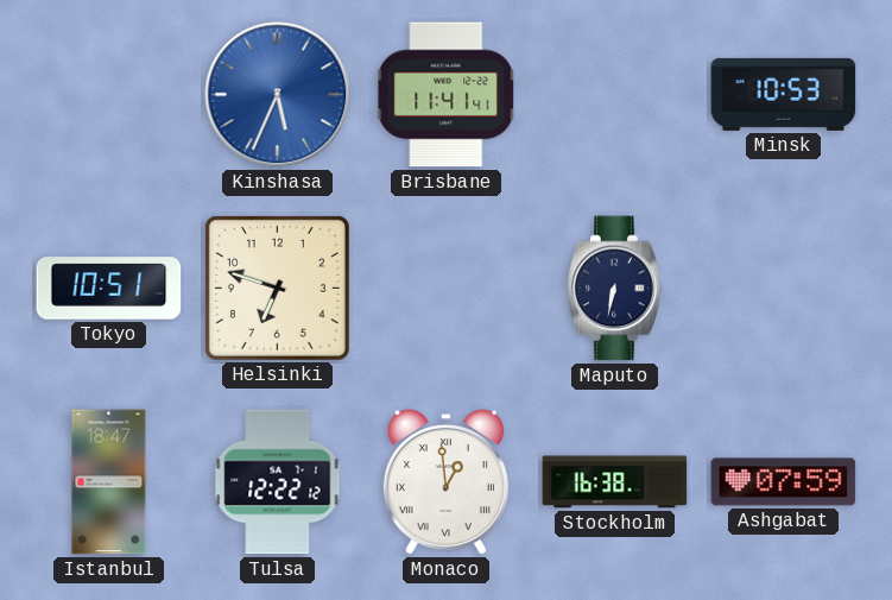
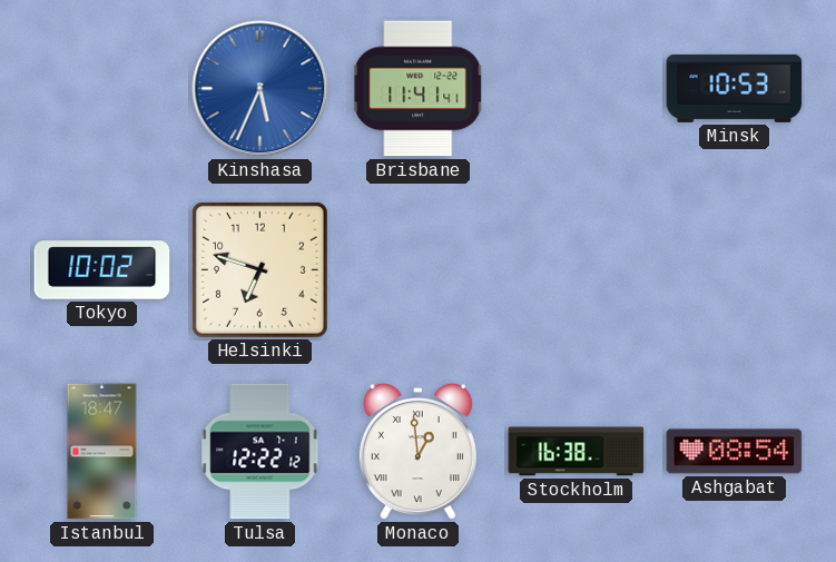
Tokyo: 10:51 -> 10:02
Maputo: 6:32 -> none
Ashgabat: 07:59 -> 08:54
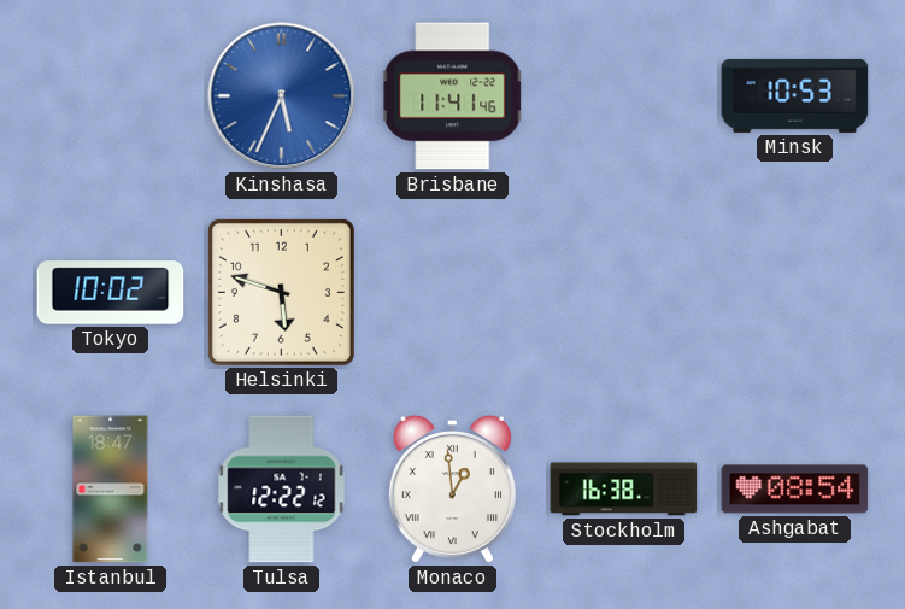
Brisbane: 11:41:41 -> 11:41:46
Helsinki: 6:48 -> 5:48
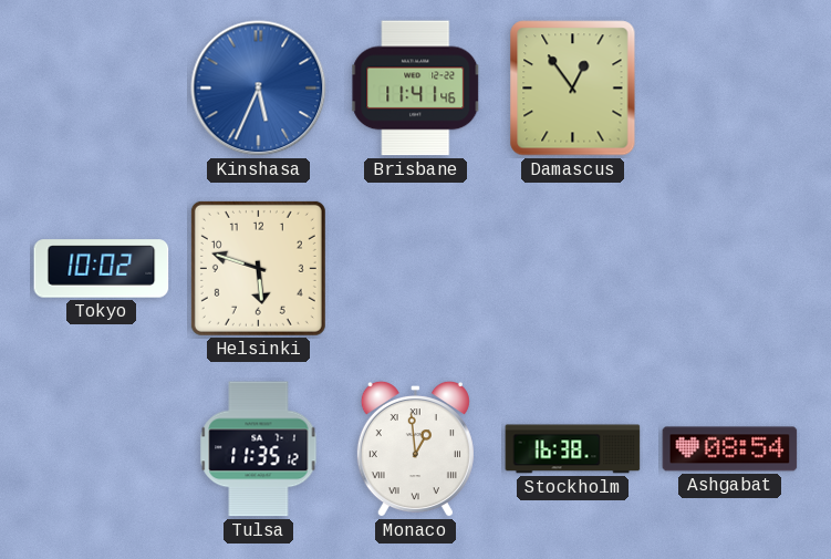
Damascus: none -> 12:54
Minsk: 10:53 -> none
Istanbul: 18:47 -> none
Tulsa: 12:22 -> 11:35
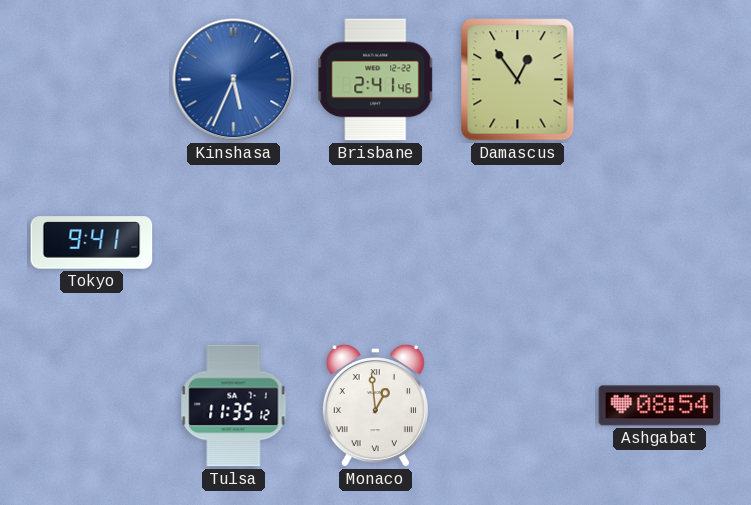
Brisbane: 11:41 -> 2:41
Tokyo: 10:02 -> 9:41
Helsinki: 5:48 -> none
Stockholm: 16:38 -> none
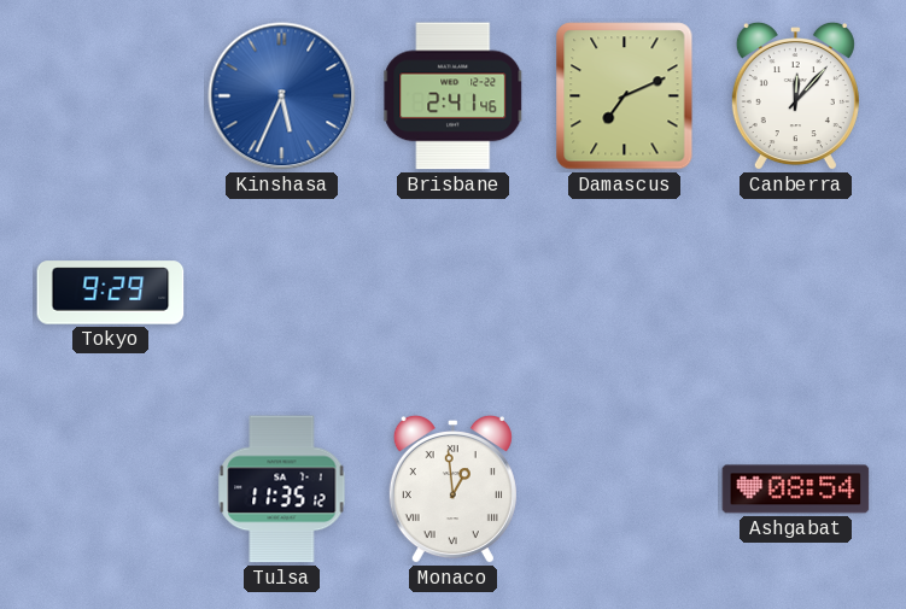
Damascus: 12:54 -> 7:11
Canberra: none -> 12:07
Tokyo: 9:41 -> 9:29
